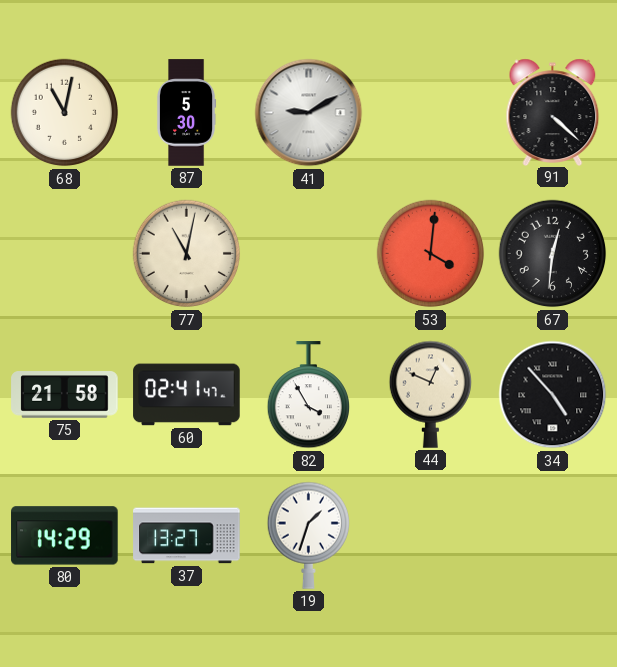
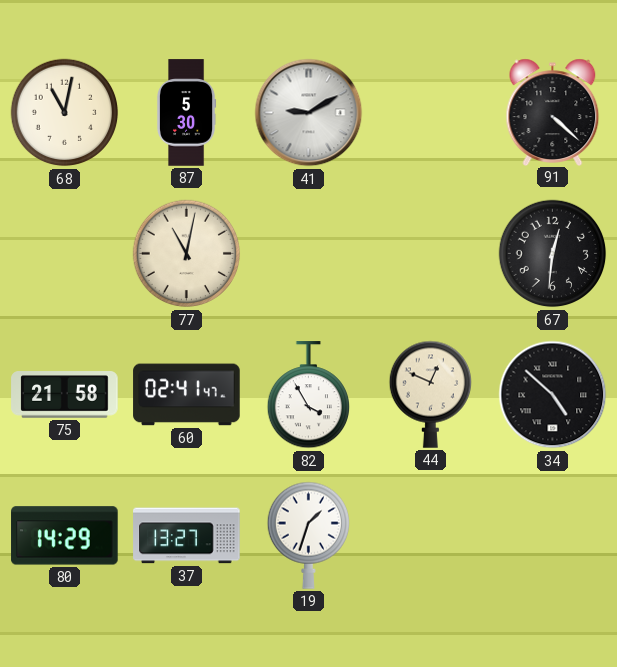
53: 4:01 -> none
34: 4:53 -> 4:52
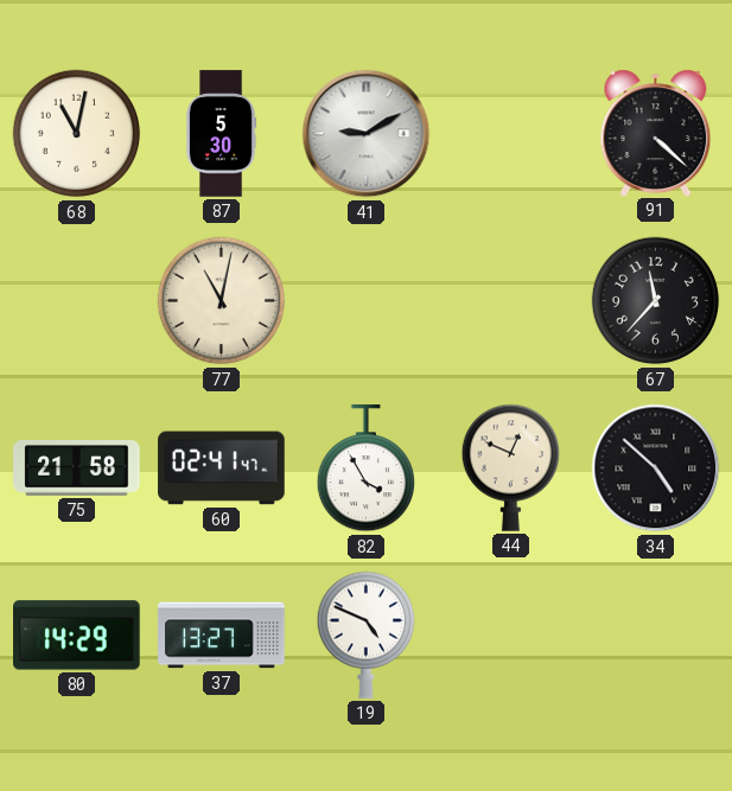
67: 12:31 -> 11:37
19: 1:33 -> 4:49
